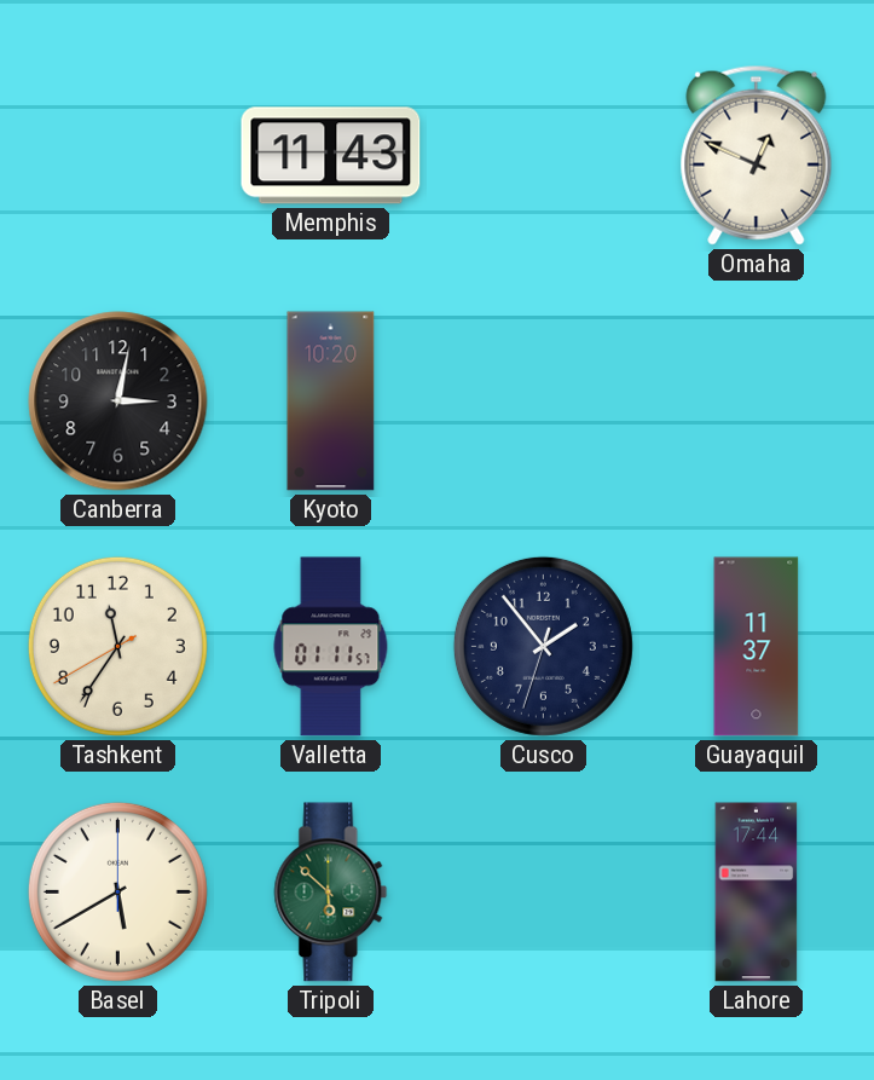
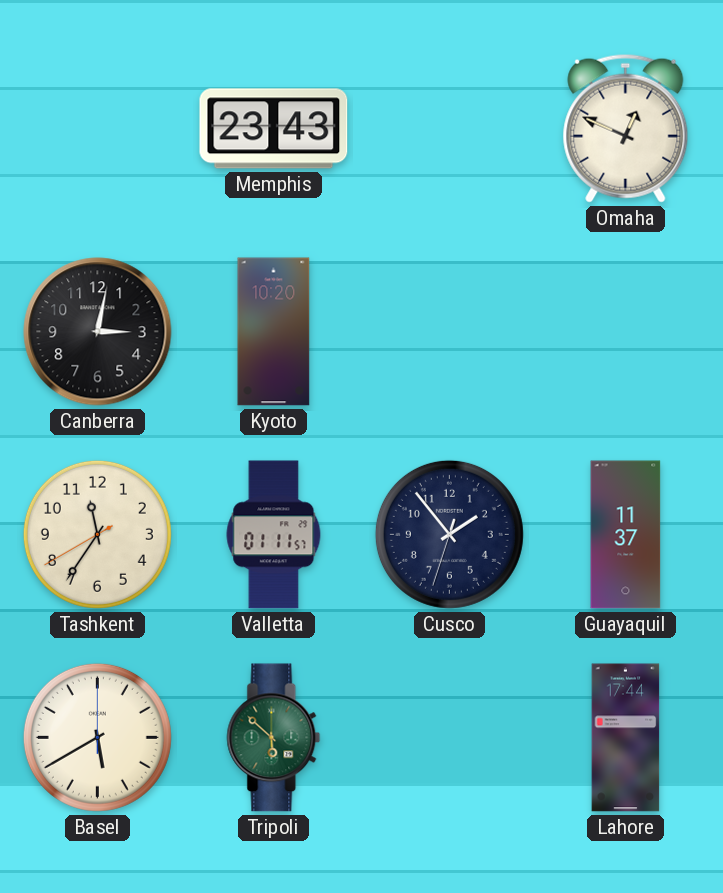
Memphis: 11:43 -> 23:43
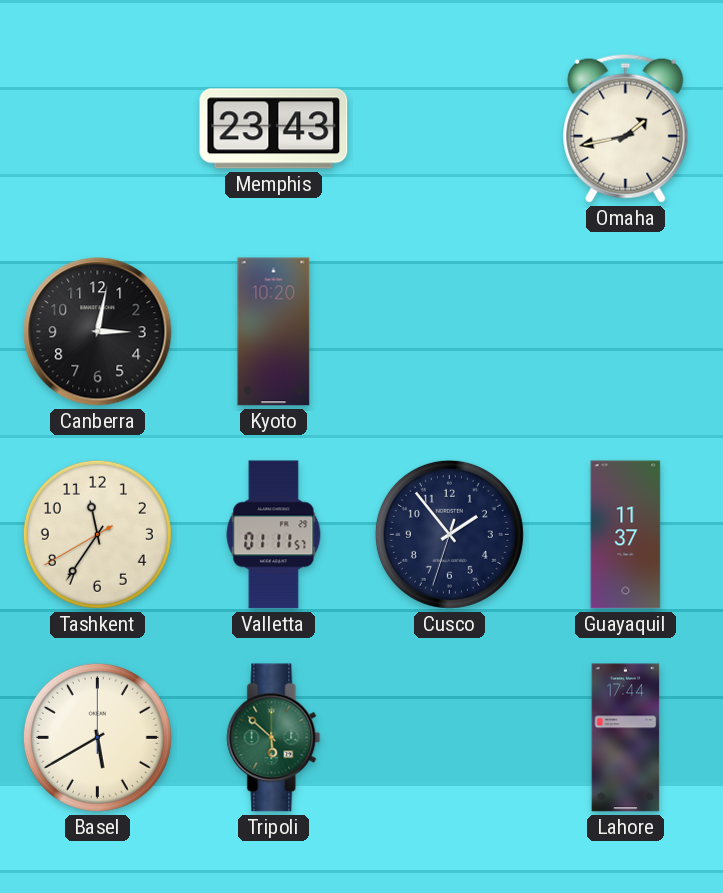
Omaha: 12:49 -> 1:43
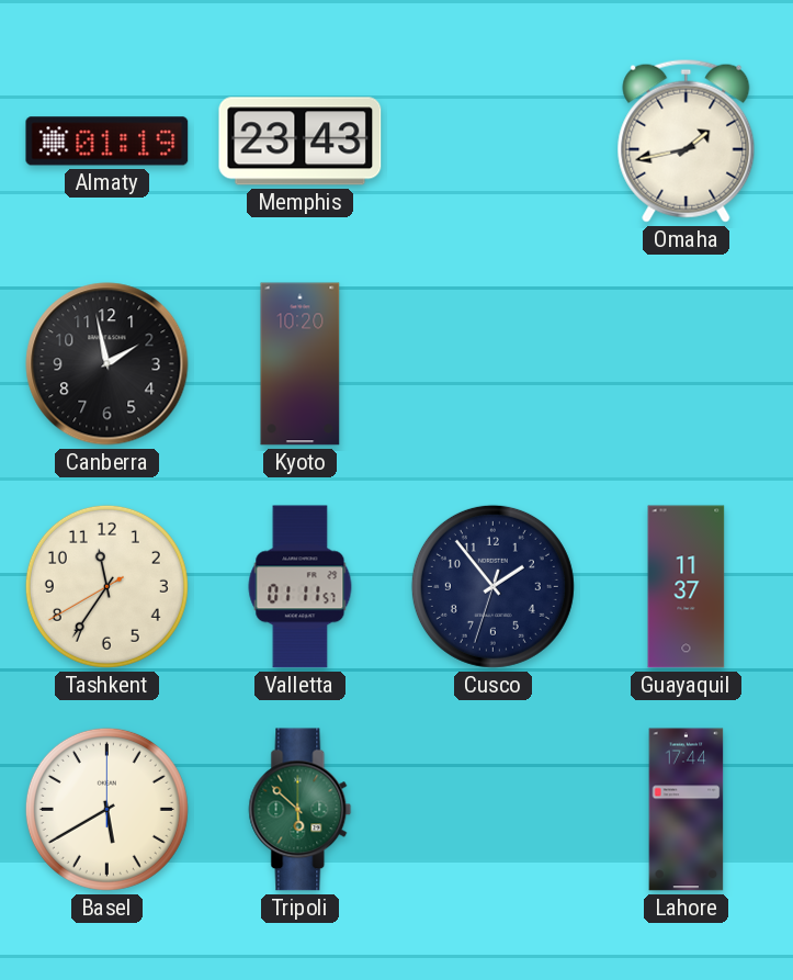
Almaty: none -> 01:19
Canberra: 3:02 -> 1:58
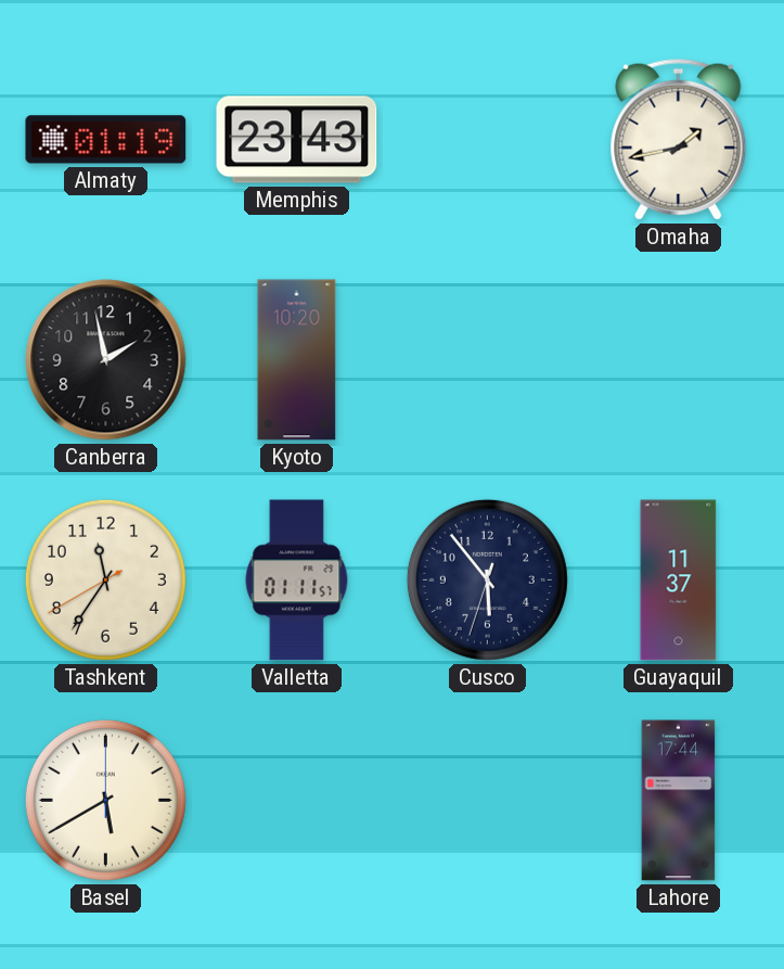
Cusco: 1:53 -> 5:53
Tripoli: 5:52 -> none
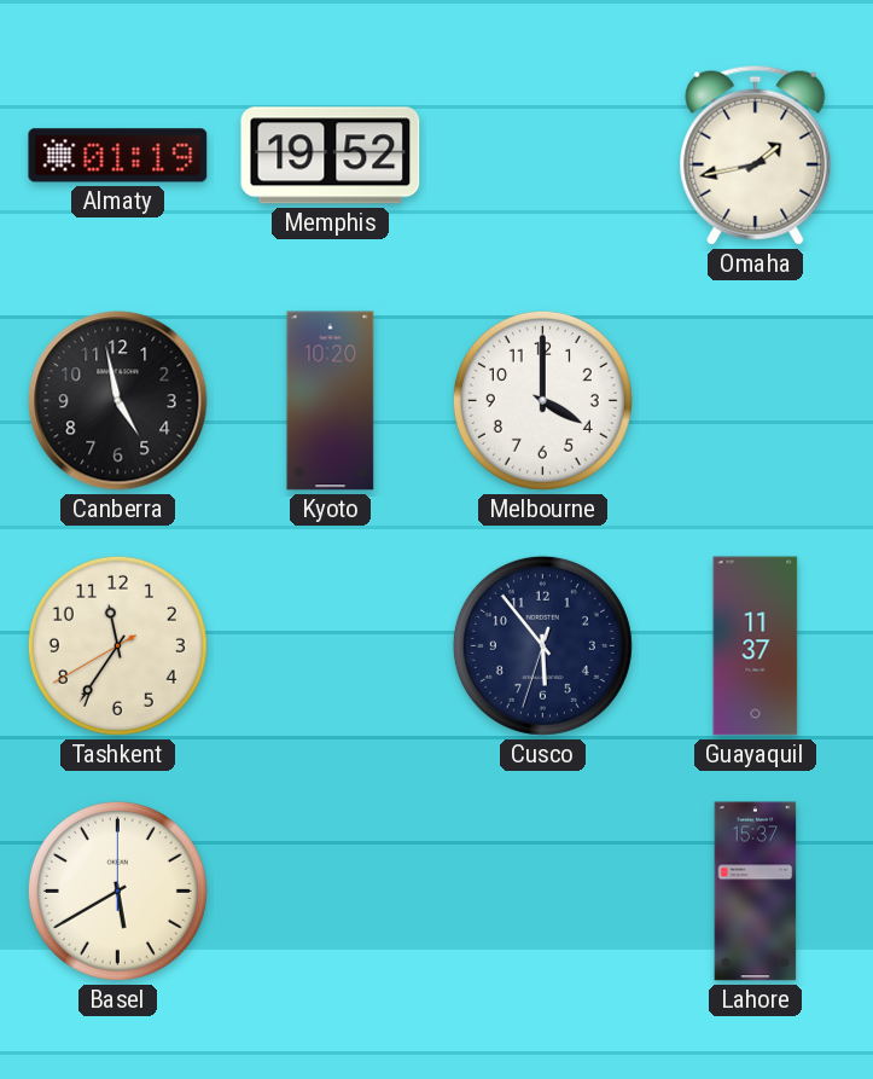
Memphis: 23:43 -> 19:52
Canberra: 1:58 -> 4:58
Melbourne: none -> 4:00
Valletta: 01:11 -> none
Lahore: 17:44 -> 15:37
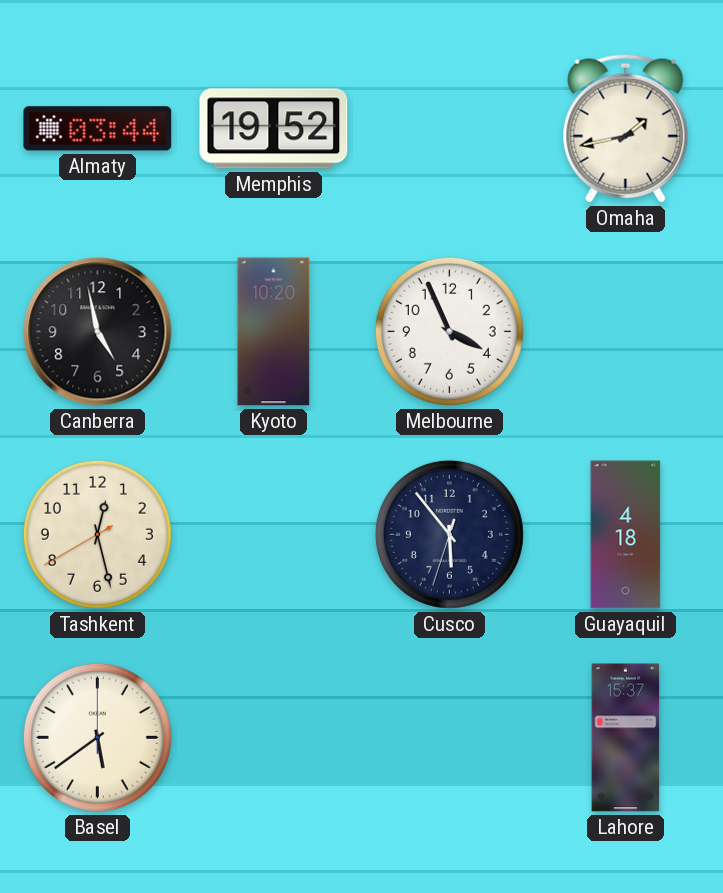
Almaty: 01:19 -> 03:44
Melbourne: 4:00 -> 3:56
Tashkent: 11:35 -> 12:27
Guayaquil: 11:37 -> 4:18
Basel: 5:40 -> 5:39
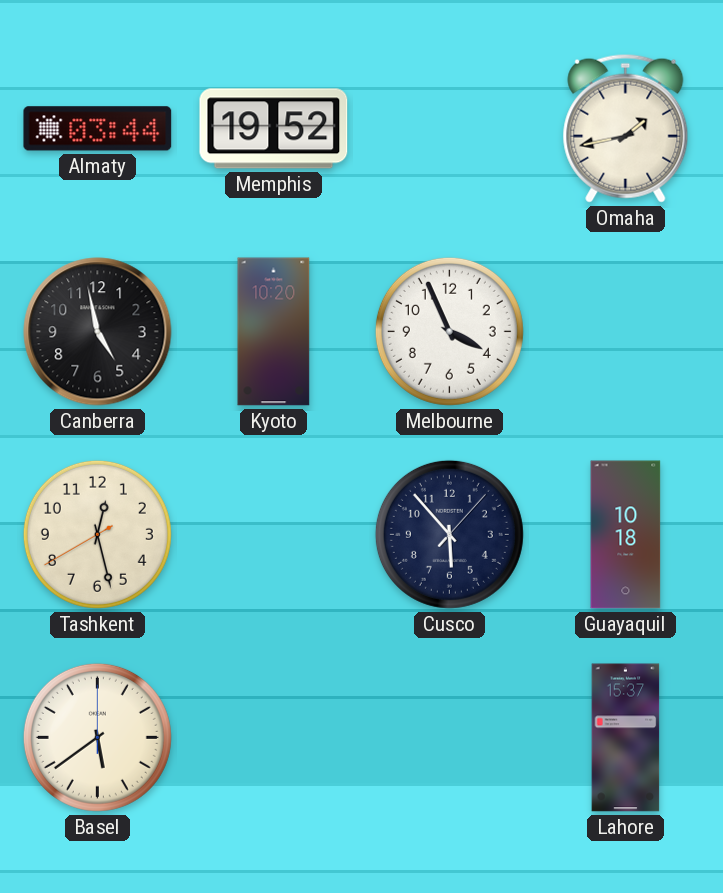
Cusco: 5:53:33 -> 5:53:07
Guayaquil: 4:18 -> 10:18
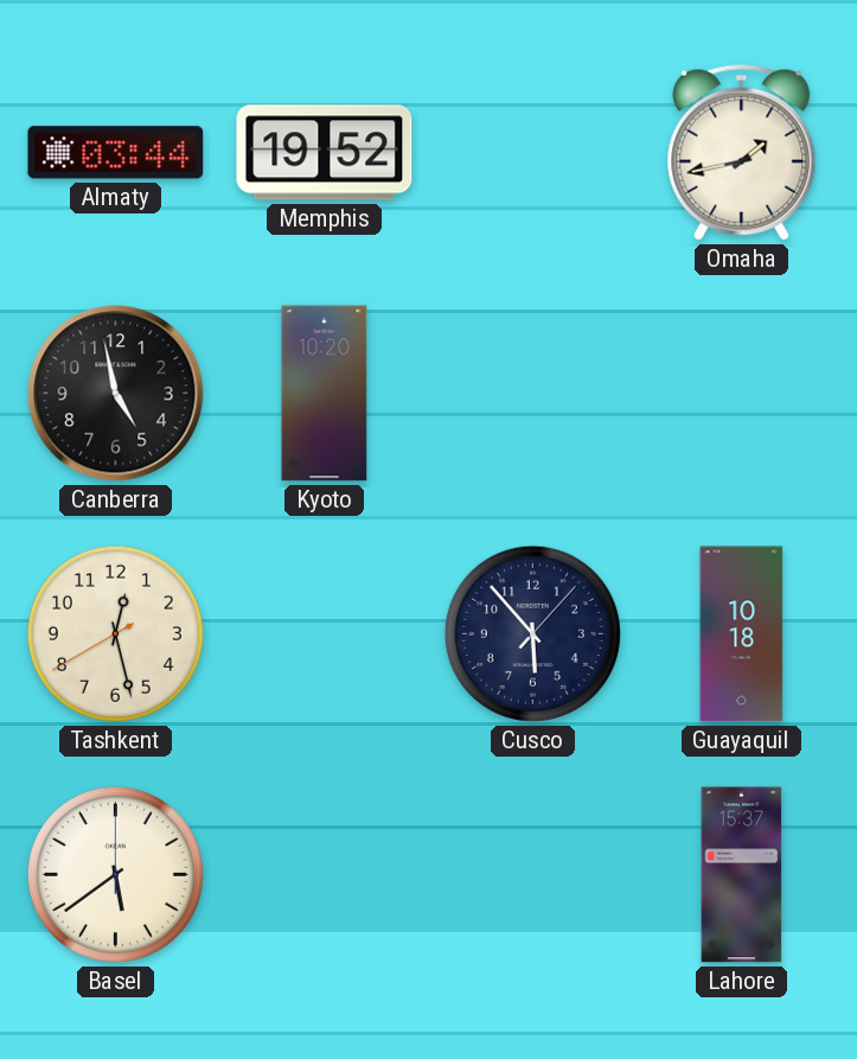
Melbourne: 3:56 -> none
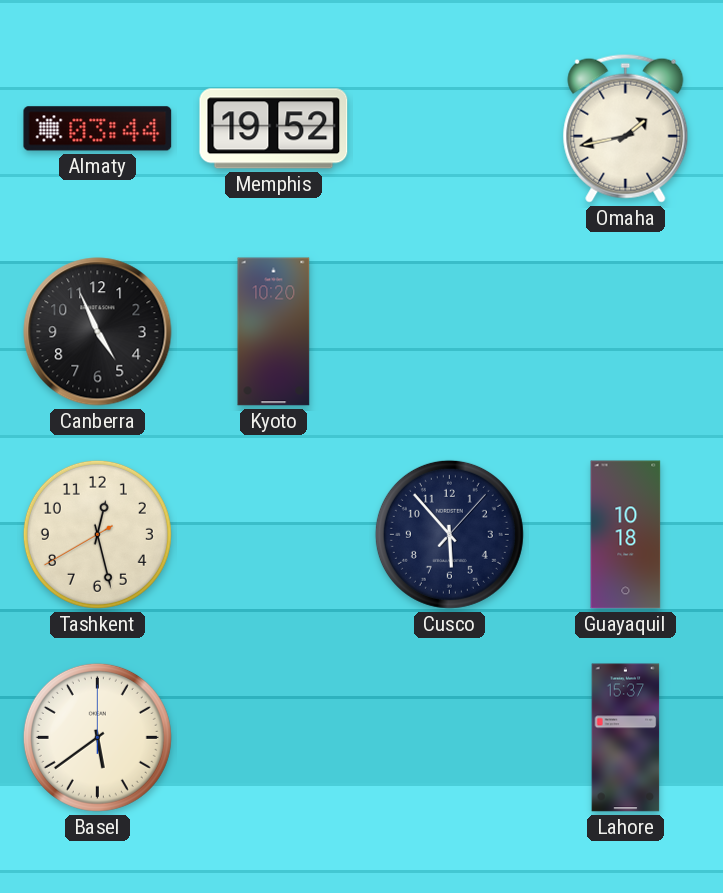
Canberra: 4:58 -> 4:56
